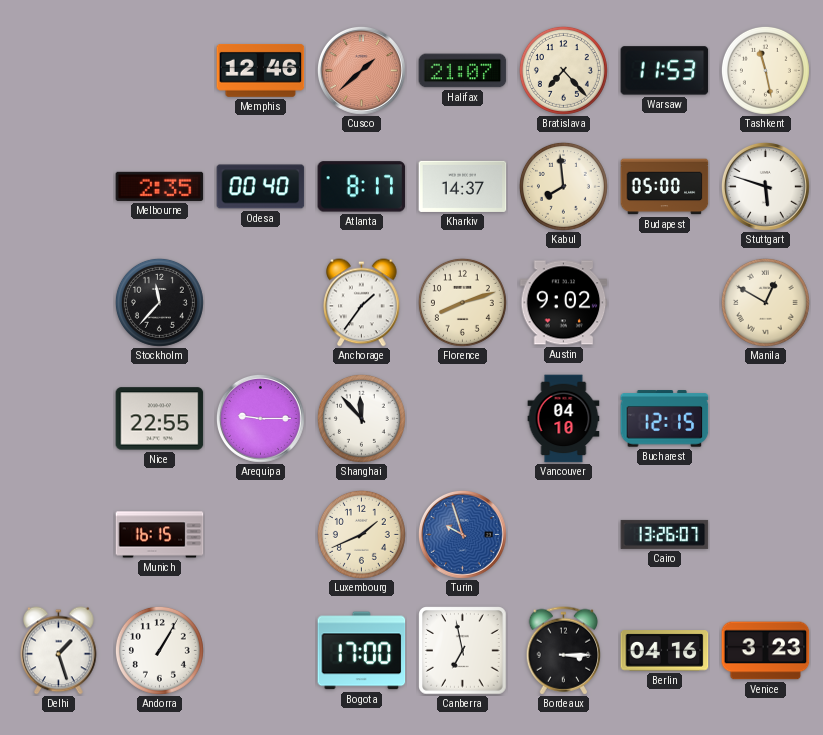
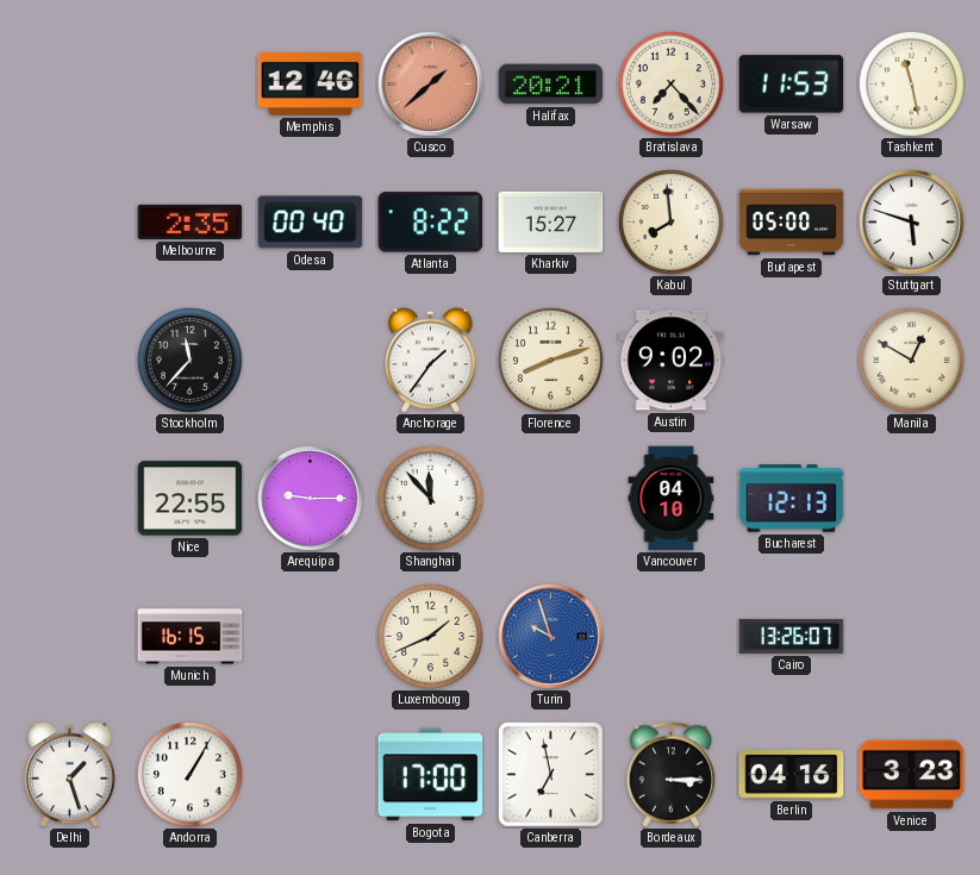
Halifax: 21:07 -> 20:21
Atlanta: 8:17 -> 8:22
Kharkiv: 14:37 -> 15:27
Bucharest: 12:15 -> 12:13
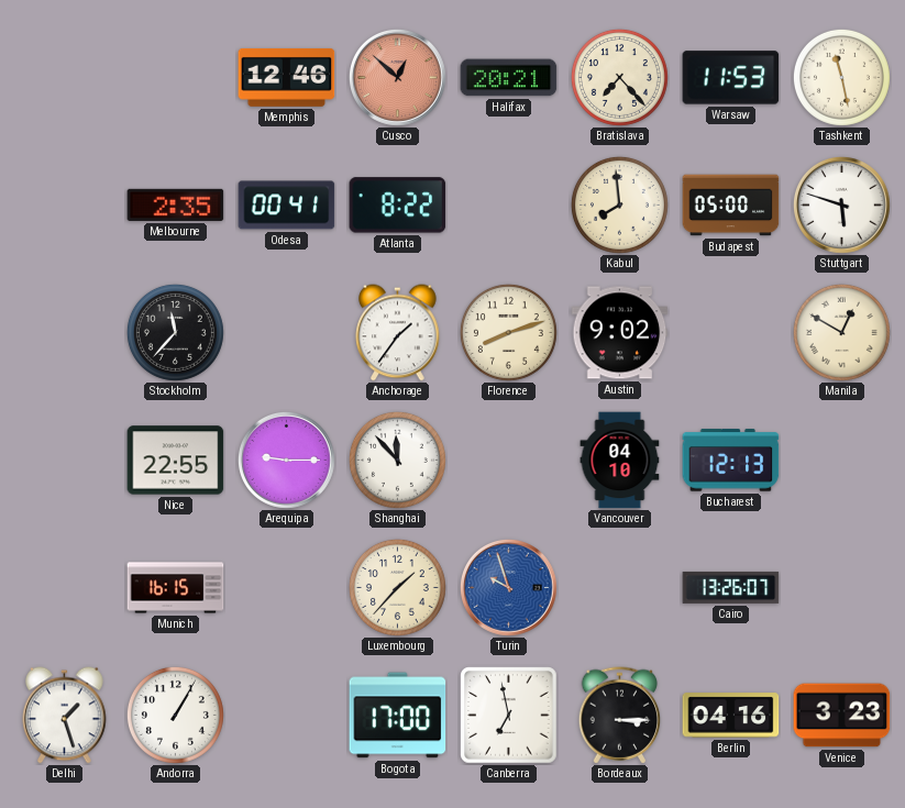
Cusco: 1:38 -> 12:52
Odesa: 00:40 -> 00:41
Kharkiv: 15:27 -> none
Luxembourg: 1:41 -> 1:37
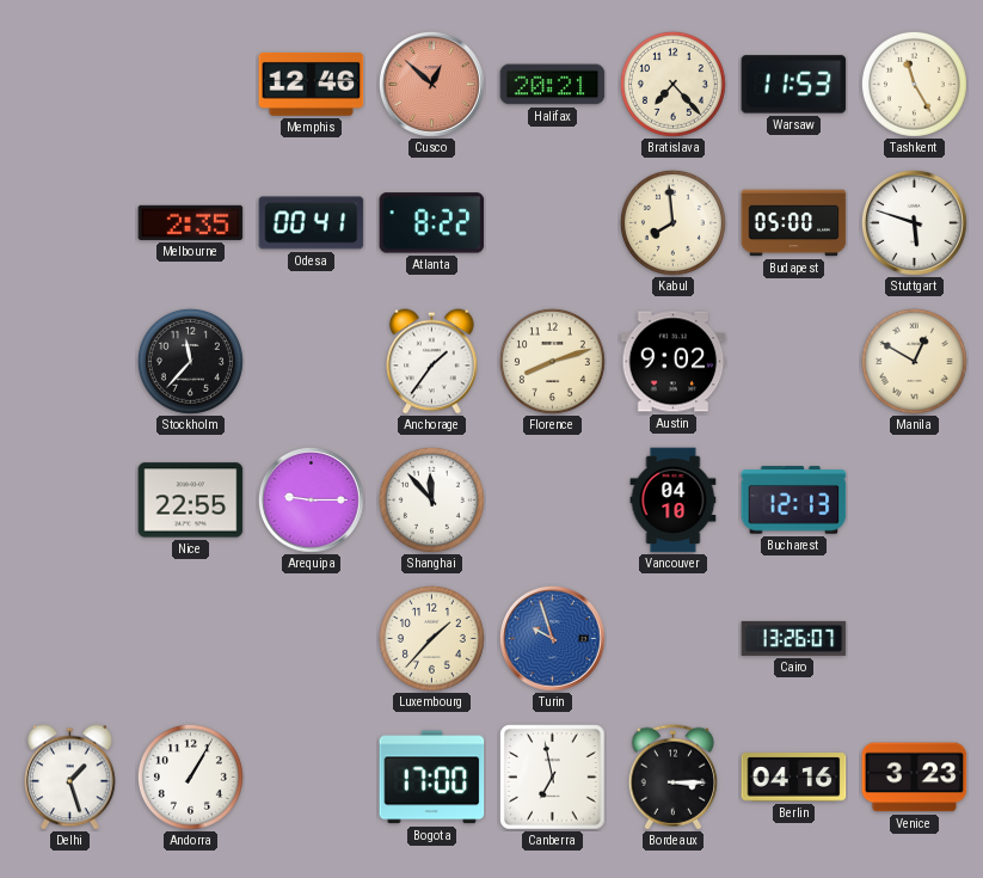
Tashkent: 11:28 -> 11:25
Munich: 16:15 -> none
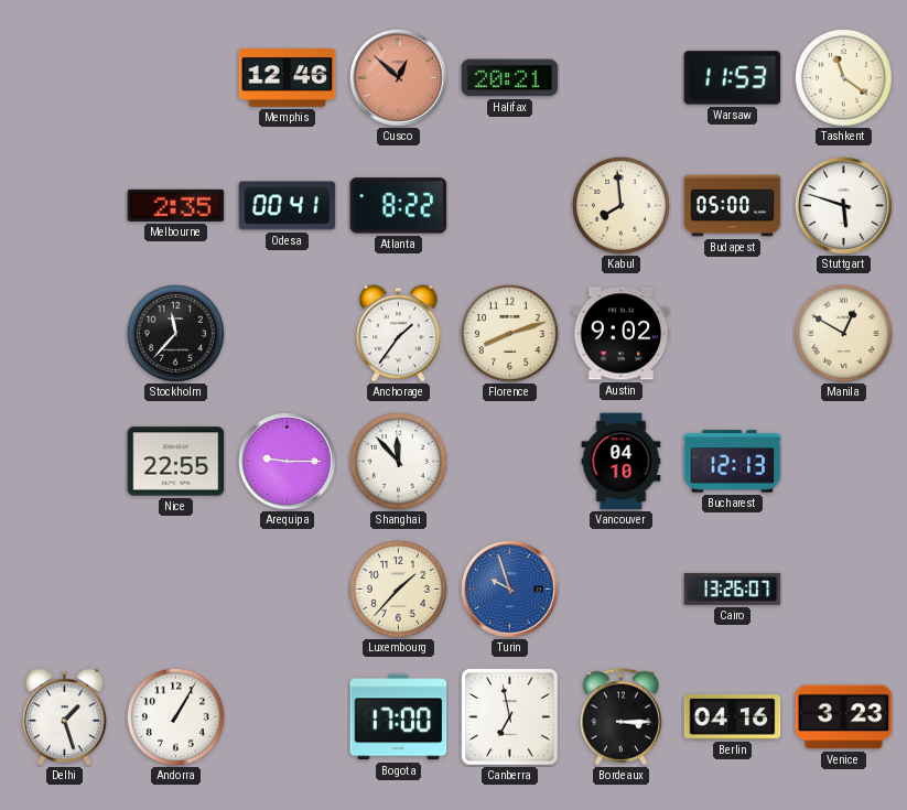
Bratislava: 7:23 -> none
Tashkent: 11:25 -> 11:21
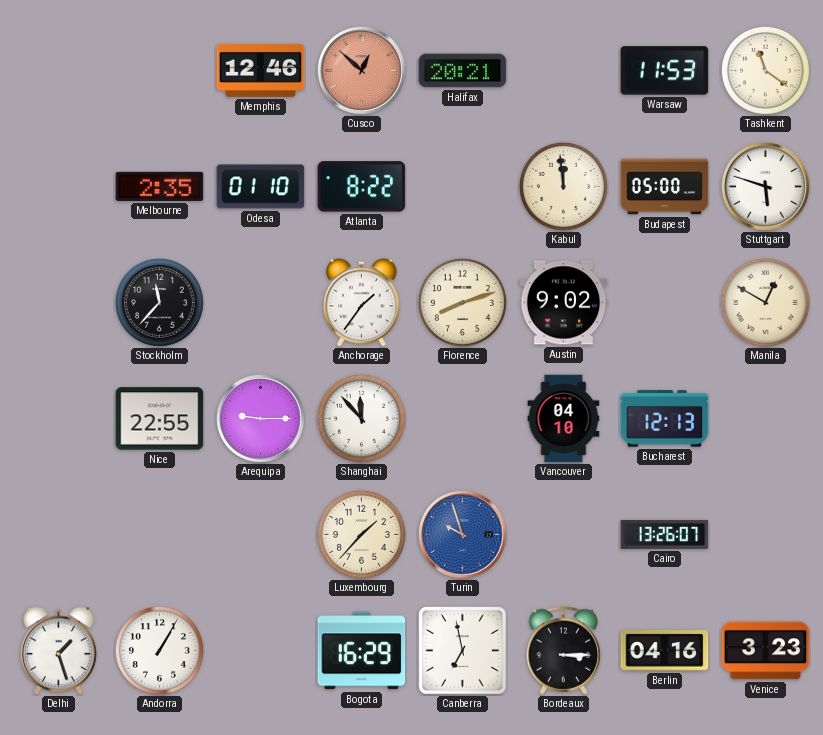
Odesa: 00:41 -> 01:10
Kabul: 7:59 -> 11:59
Bogota: 17:00 -> 16:29
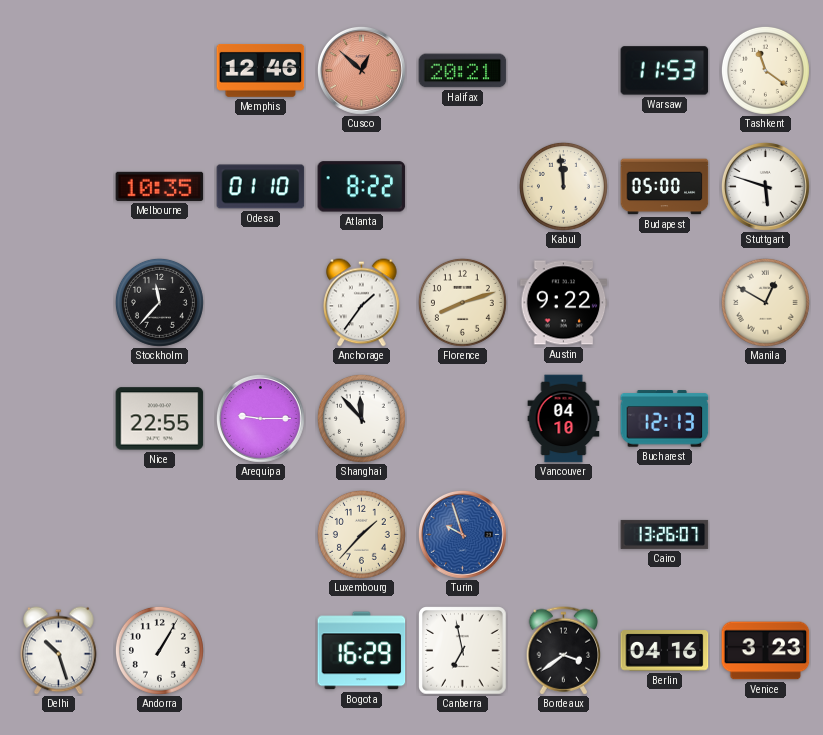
Melbourne: 2:35 -> 10:35
Austin: 9:02 -> 9:22
Delhi: 1:27 -> 10:27
Bordeaux: 3:15 -> 3:39
